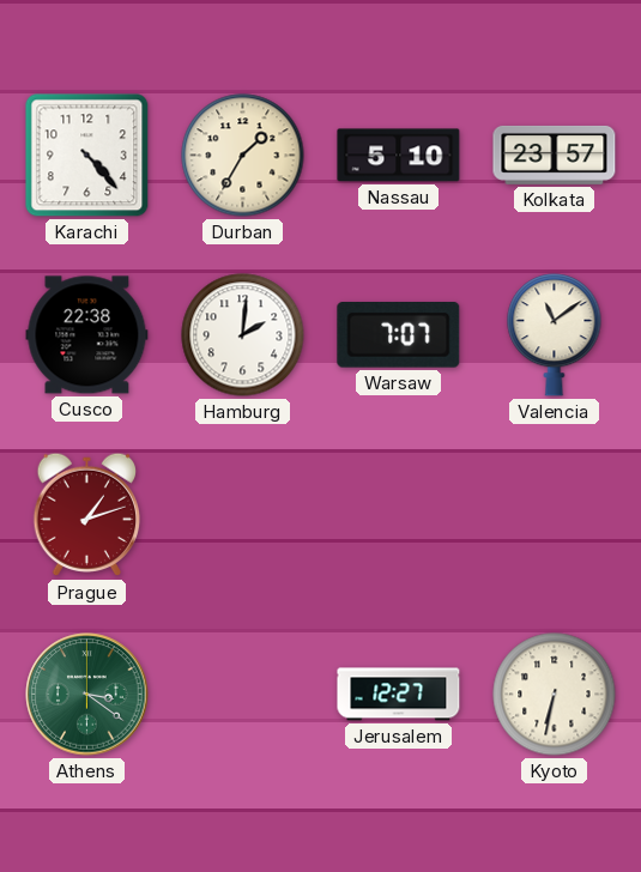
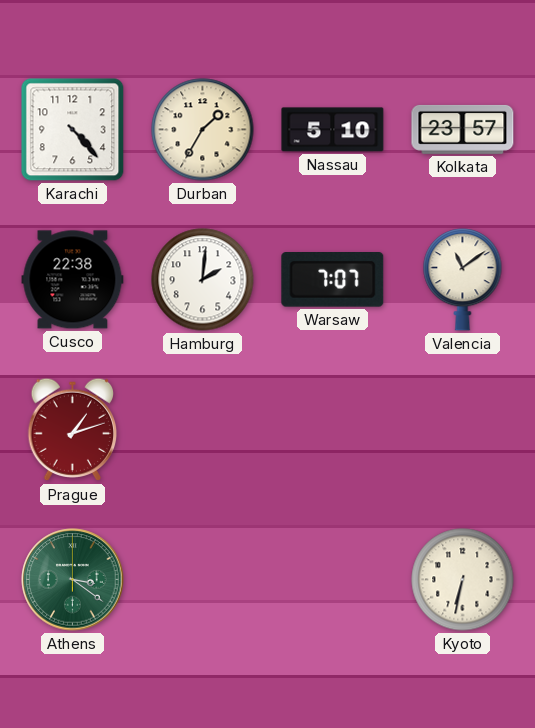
Jerusalem: 12:27 -> none
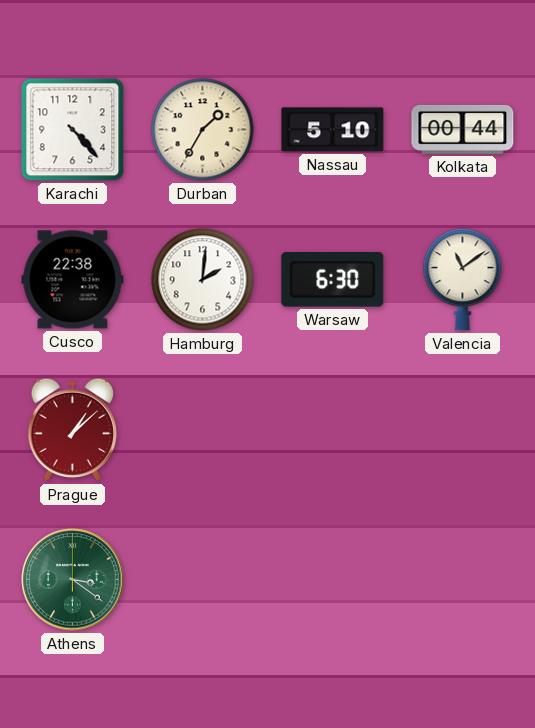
Kolkata: 23:57 -> 00:44
Warsaw: 7:07 -> 6:30
Prague: 1:12 -> 1:08
Kyoto: 6:32 -> none
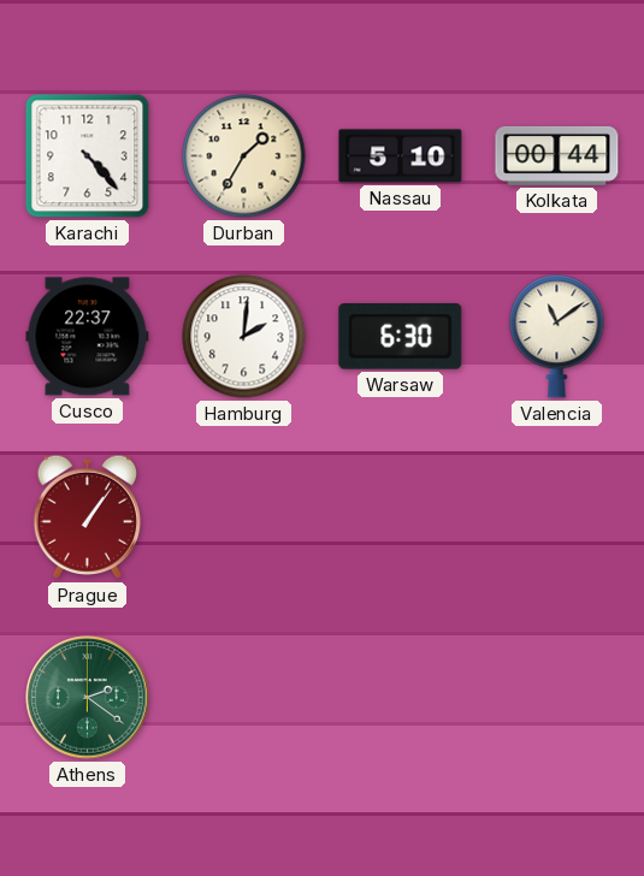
Cusco: 22:38 -> 22:37
Prague: 1:08 -> 1:06
Athens: 3:21 -> 2:21
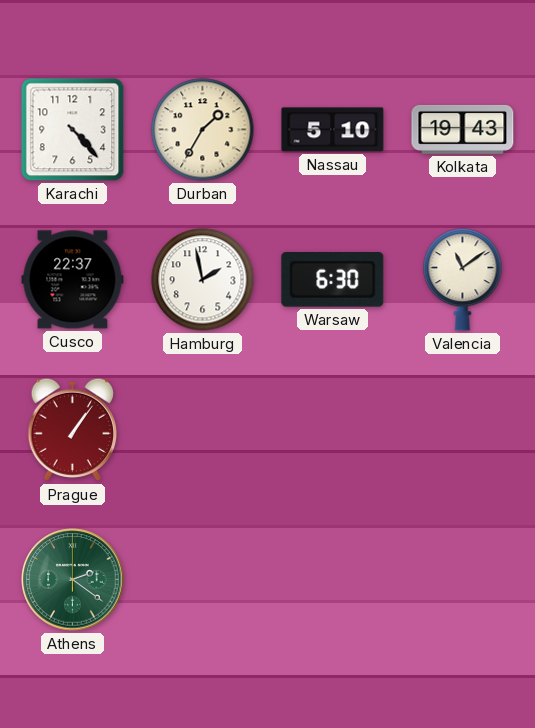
Kolkata: 00:44 -> 19:43
Hamburg: 2:01 -> 1:58
